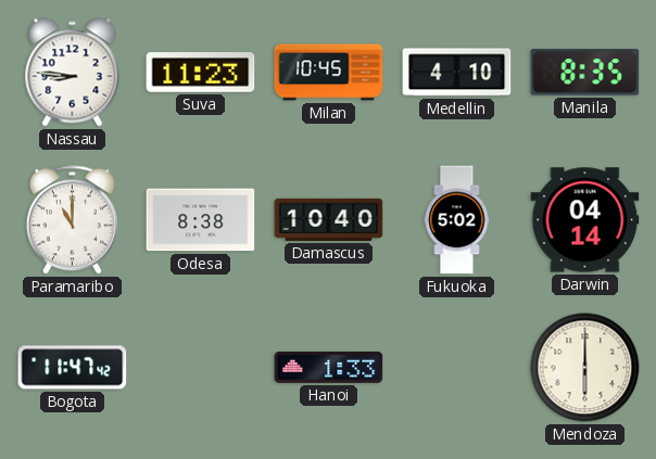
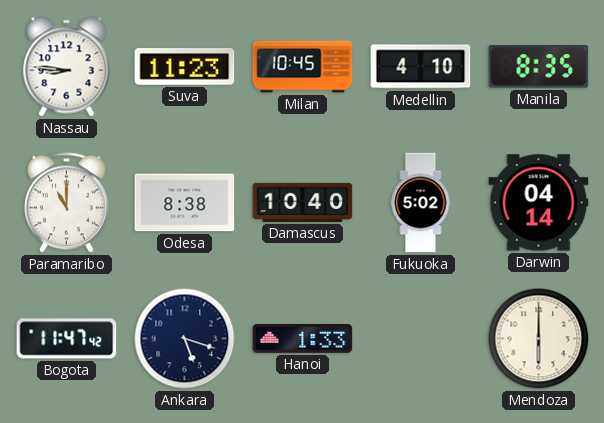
Ankara: none -> 5:18
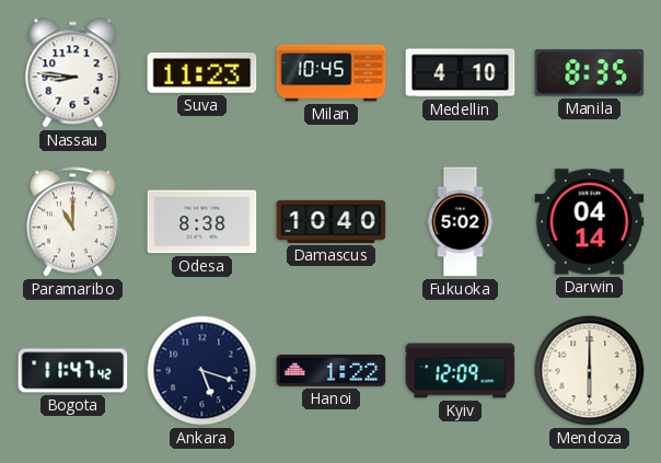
Hanoi: 1:33 -> 1:22
Kyiv: none -> 12:09
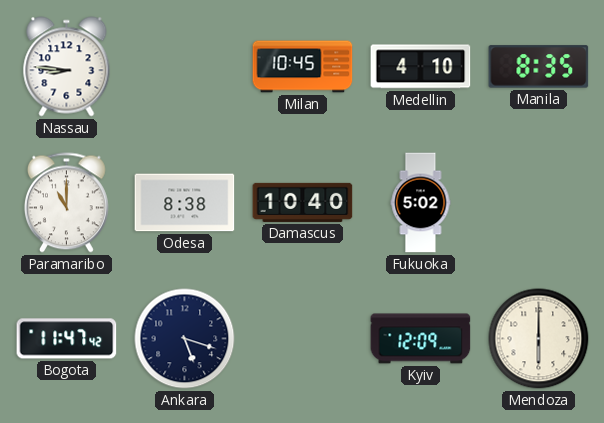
Suva: 11:23 -> none
Darwin: 04:14 -> none
Hanoi: 1:22 -> none
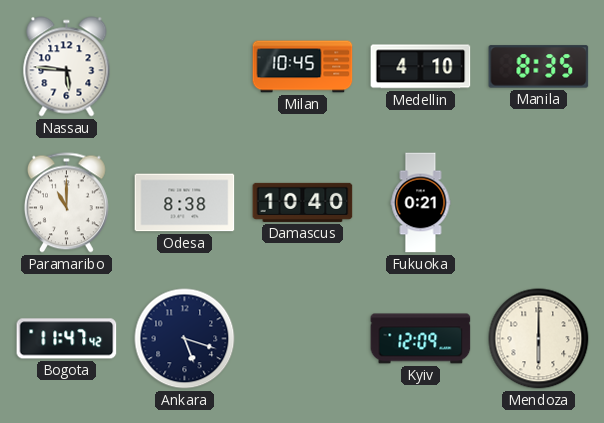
Nassau: 8:46 -> 5:46
Fukuoka: 5:02 -> 0:21
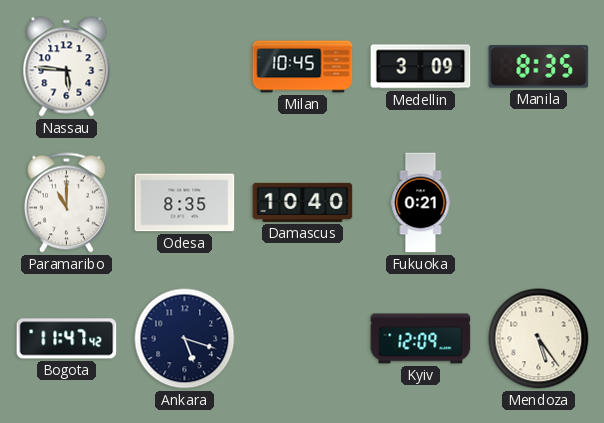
Medellin: 4:10 -> 3:09
Odesa: 8:38 -> 8:35
Mendoza: 6:00 -> 5:24
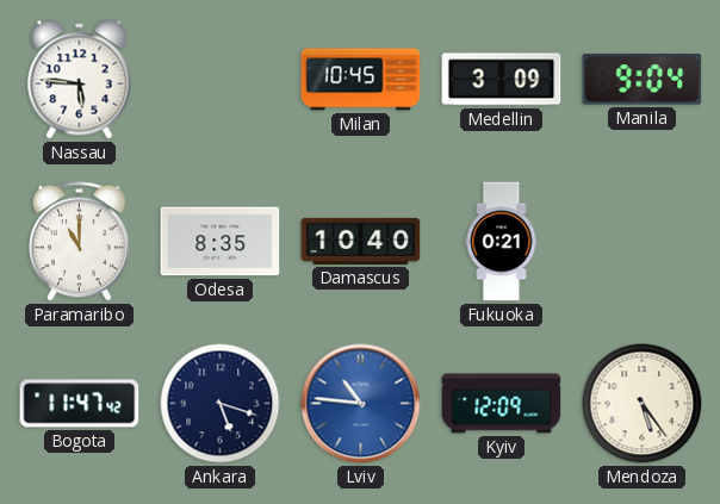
Manila: 8:35 -> 9:04
Lviv: none -> 10:46
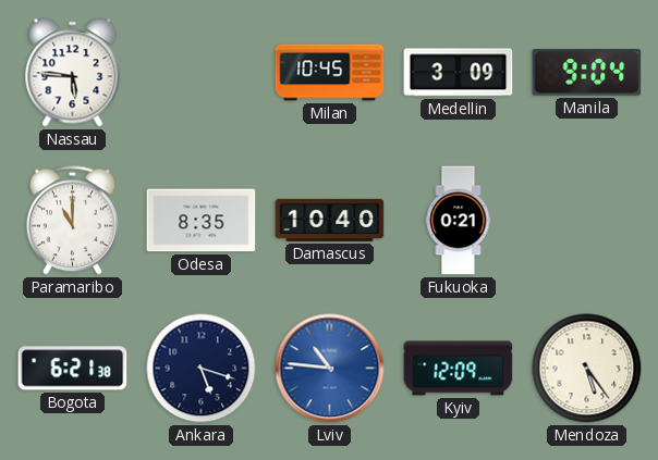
Bogota: 11:47 -> 6:21
